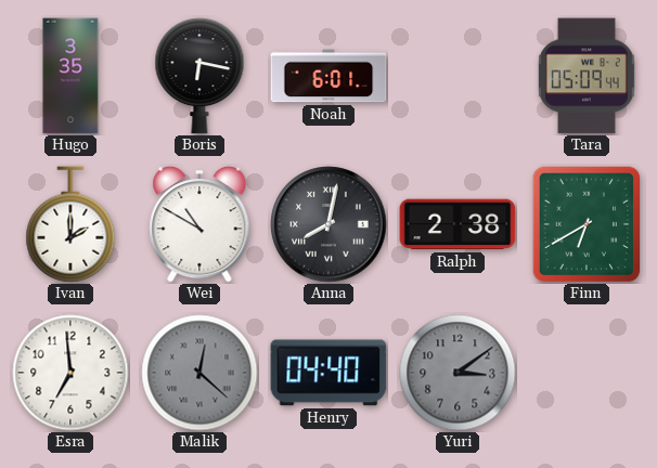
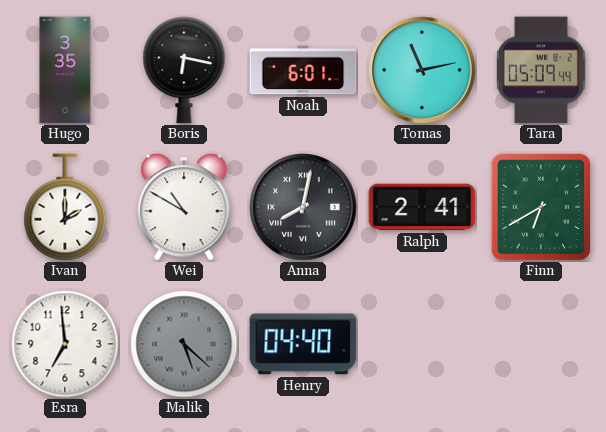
Tomas: none -> 11:13
Ralph: 2:38 -> 2:41
Malik: 12:22 -> 5:22
Yuri: 3:09 -> none
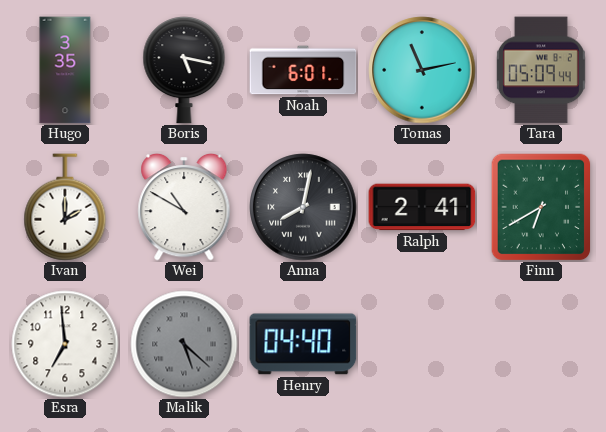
Boris: 6:17 -> 5:17
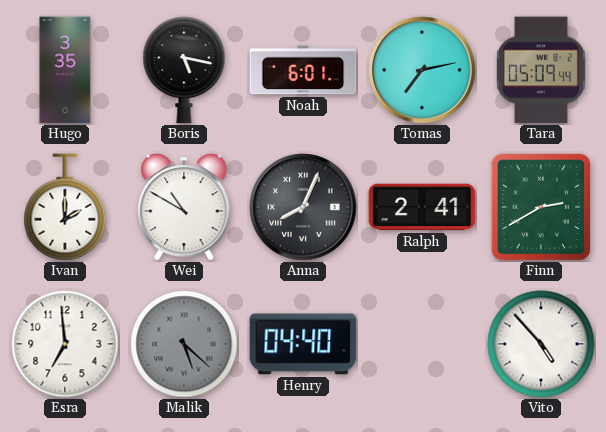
Tomas: 11:13 -> 7:13
Anna: 8:02 -> 8:04
Finn: 6:40 -> 2:40
Vito: none -> 4:53
